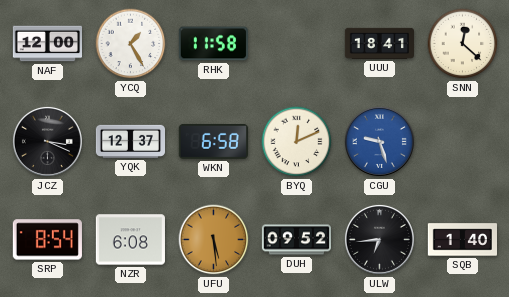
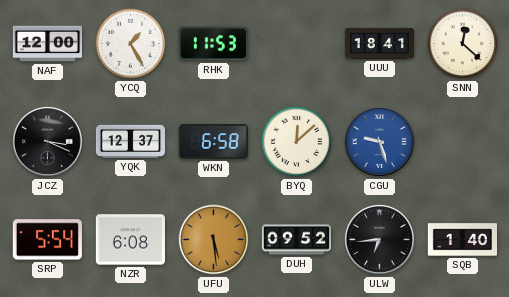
RHK: 11:58 -> 11:53
BYQ: 12:11 -> 12:08
SRP: 8:54 -> 5:54
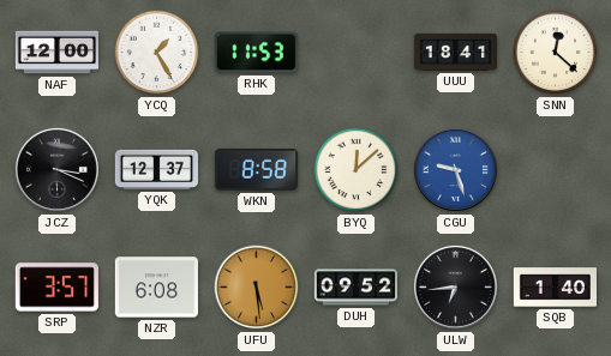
WKN: 6:58 -> 8:58
SRP: 5:54 -> 3:57
